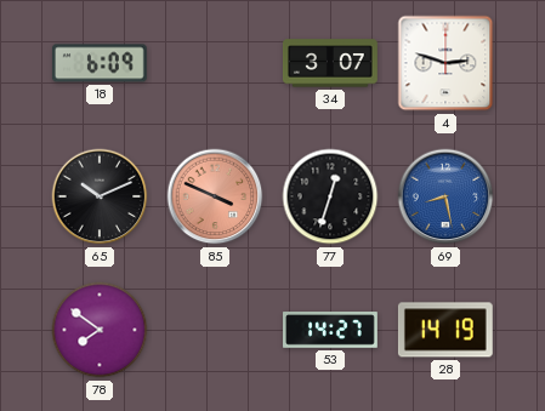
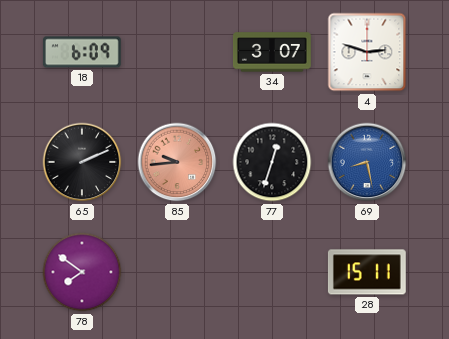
65: 10:11 -> 2:11
85: 3:49 -> 9:44
53: 14:27 -> none
28: 14:19 -> 15:11
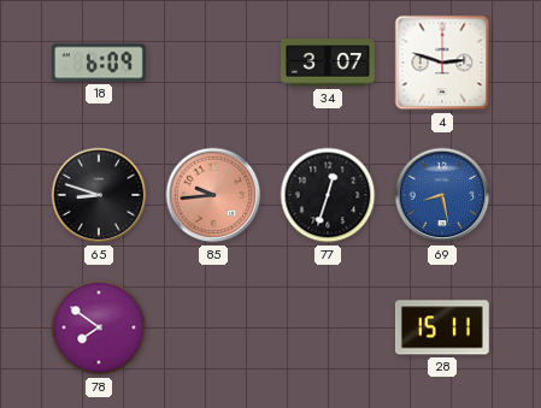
65: 2:11 -> 8:48
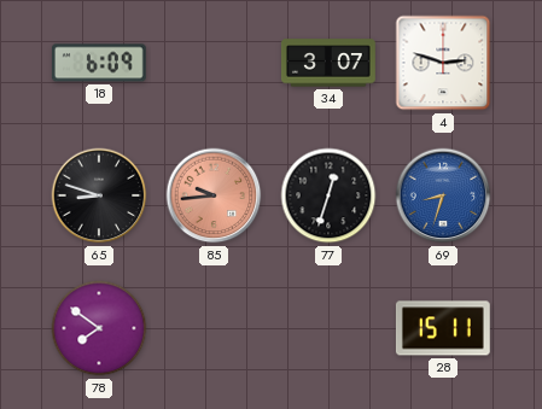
69: 8:28 -> 8:33
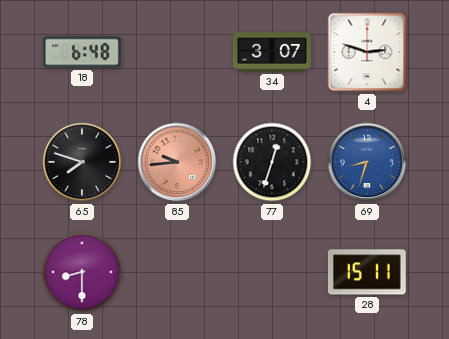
18: 6:09 -> 6:48
65: 8:48 -> 7:48
78: 7:51 -> 8:30
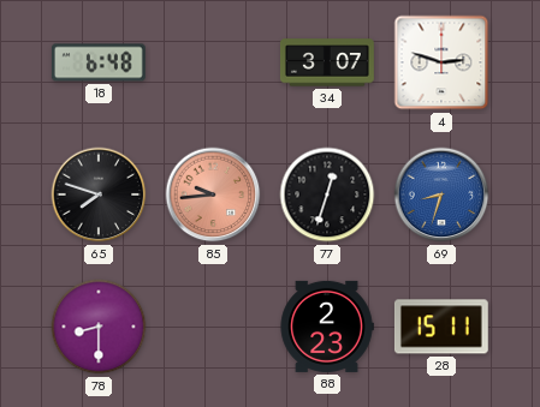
88: none -> 2:23
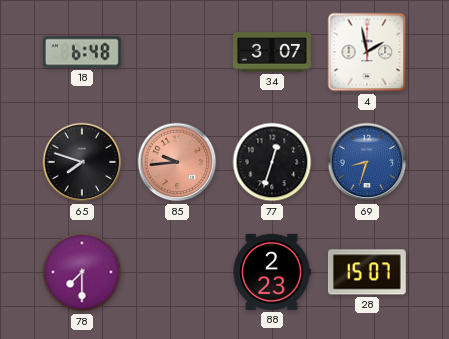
4: 2:48 -> 1:58
78: 8:30 -> 7:30
28: 15:11 -> 15:07
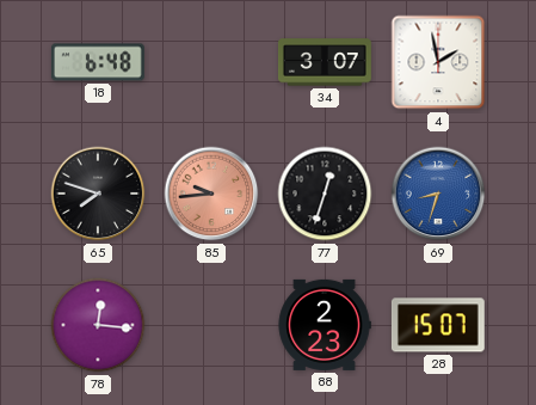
78: 7:30 -> 12:16
